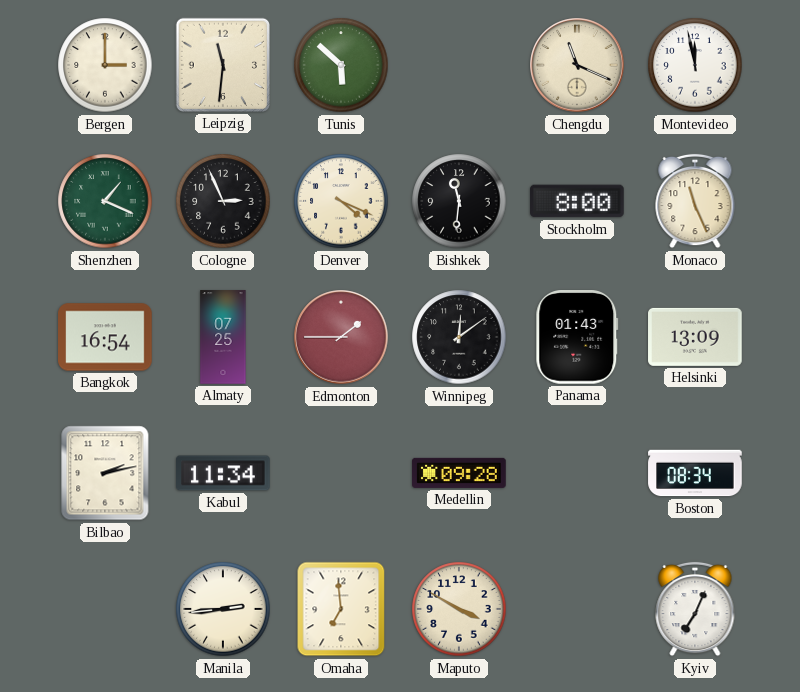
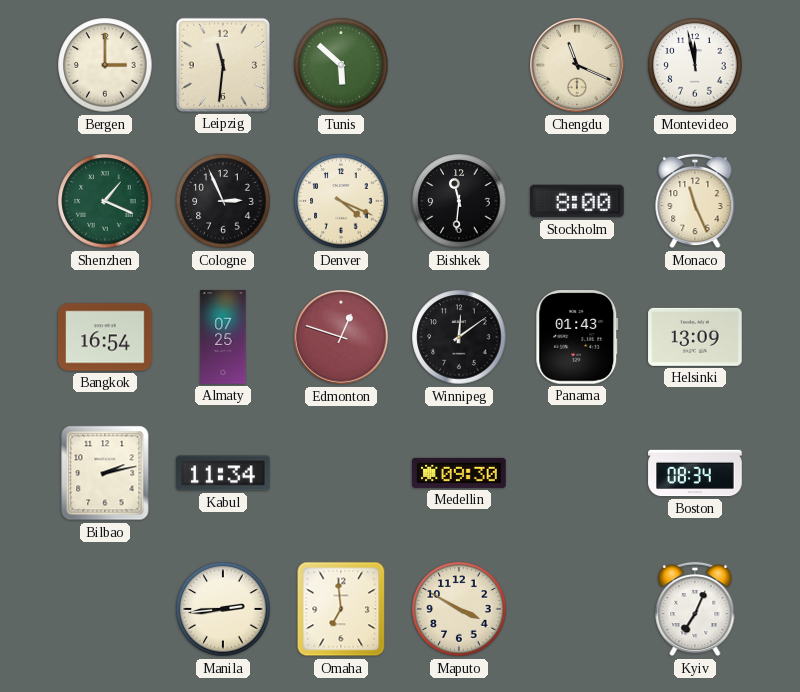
Edmonton: 1:45 -> 12:48
Medellin: 09:28 -> 09:30
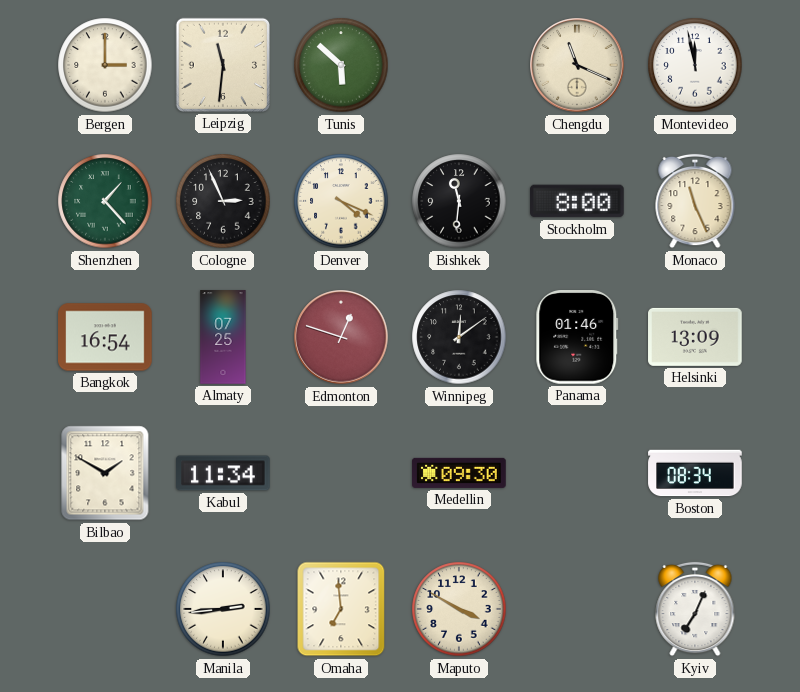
Shenzhen: 1:19 -> 1:23
Panama: 01:43 -> 01:46
Bilbao: 2:13 -> 1:50
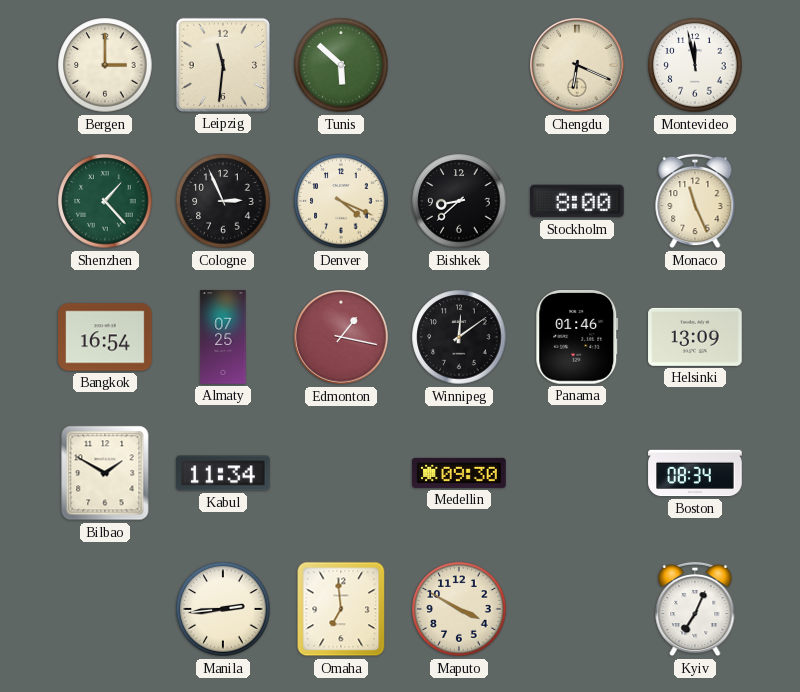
Chengdu: 11:19 -> 6:19
Bishkek: 11:31 -> 8:38
Edmonton: 12:48 -> 1:17
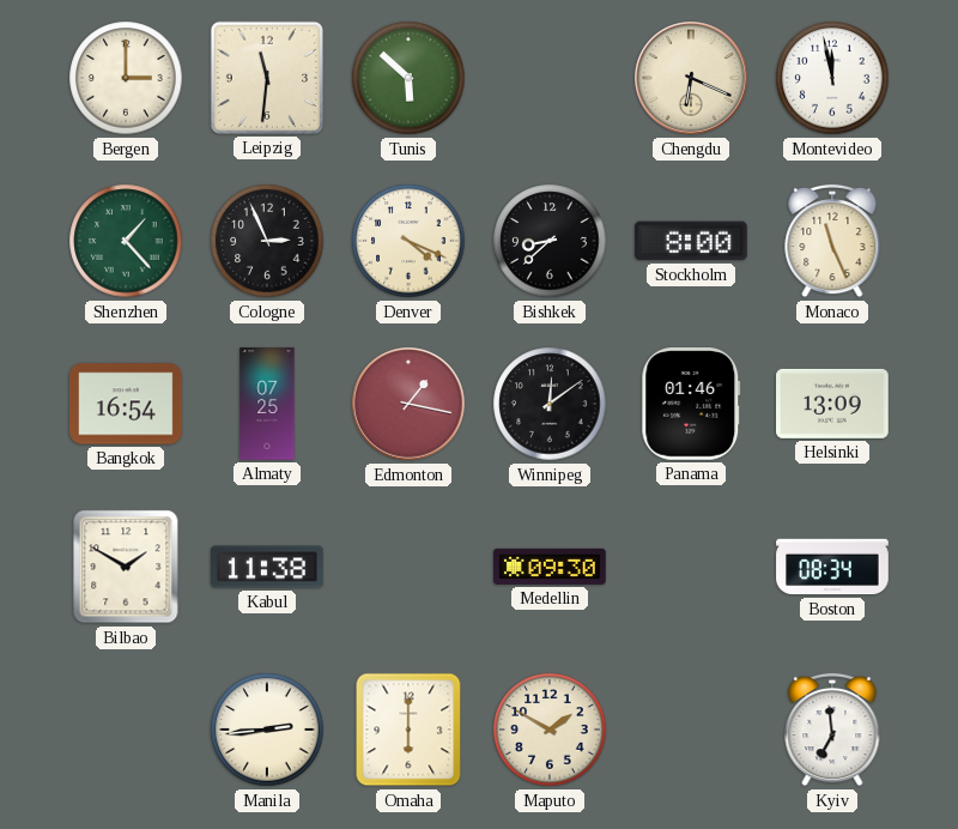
Kabul: 11:34 -> 11:38
Omaha: 6:59 -> 6:00
Maputo: 3:50 -> 1:50
Kyiv: 7:04 -> 6:59
